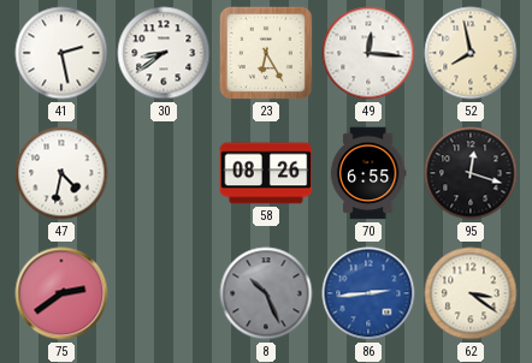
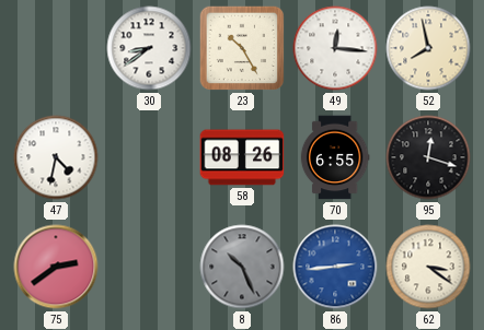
41: 2:28 -> none
23: 6:25 -> 10:25
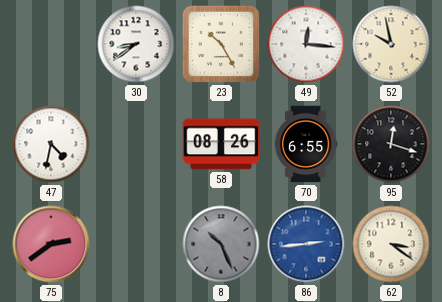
52: 7:58 -> 9:58
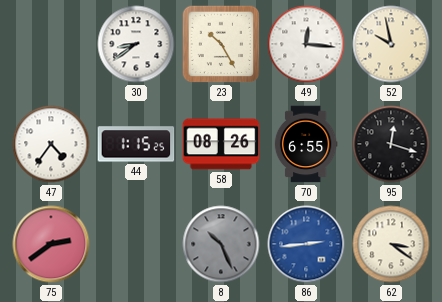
47: 4:32 -> 4:36
44: none -> 1:15
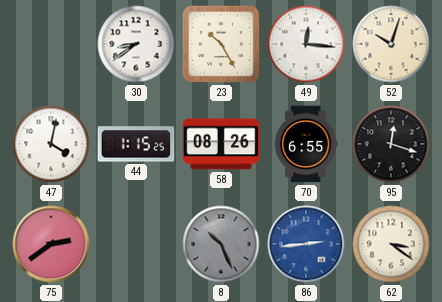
52: 9:58 -> 10:03
47: 4:36 -> 4:02
